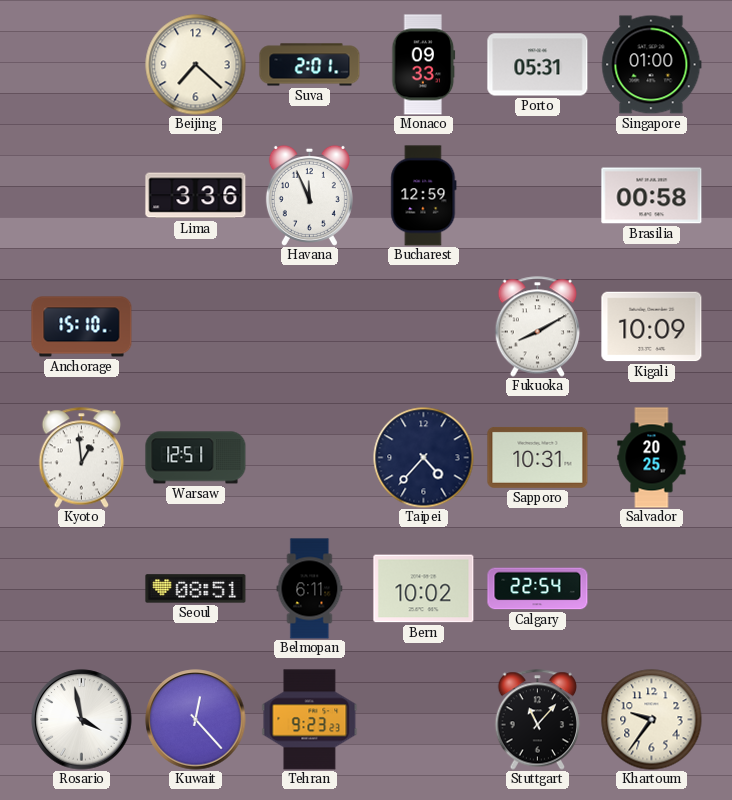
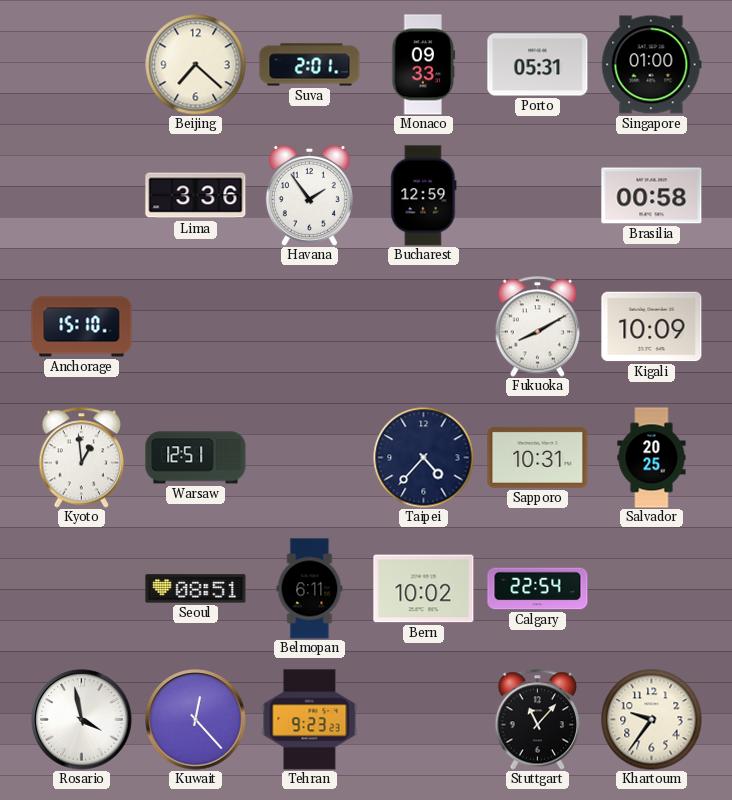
Havana: 11:56 -> 1:54
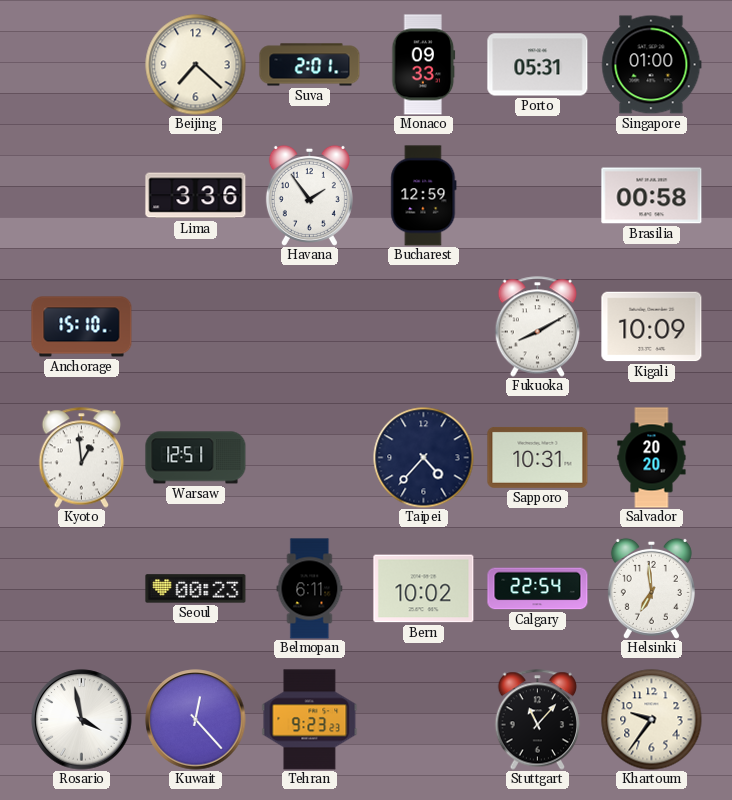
Salvador: 20:25 -> 20:20
Seoul: 08:51 -> 00:23
Helsinki: none -> 6:59
